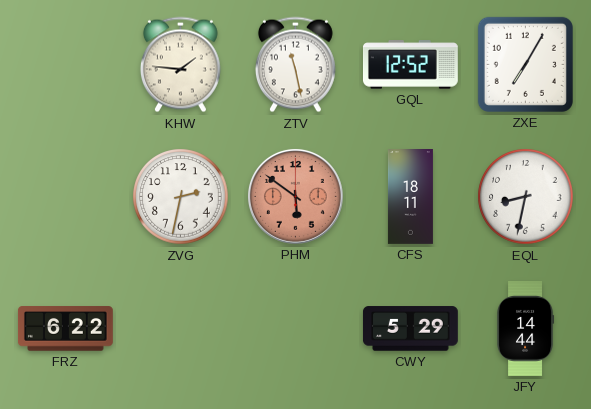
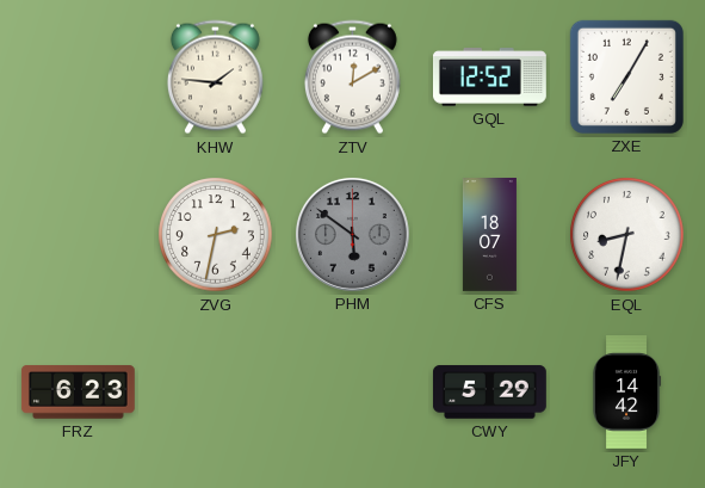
ZTV: 11:28 -> 12:10
PHM dial: salmon -> grey
CFS: 18:11 -> 18:07
FRZ: 6:22 -> 6:23
JFY: 14:44 -> 14:42
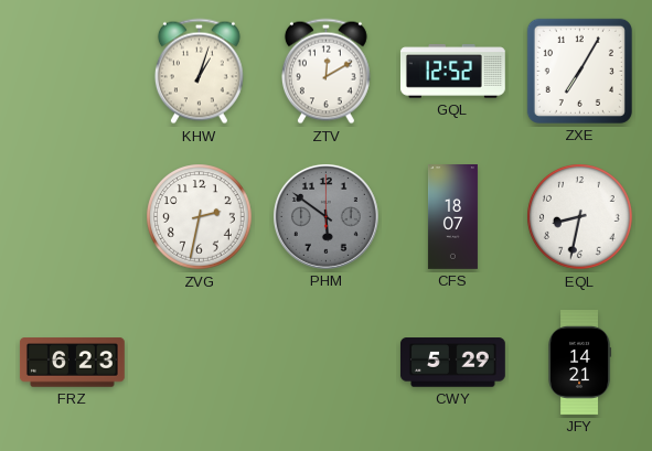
KHW: 1:46 -> 1:03
JFY: 14:42 -> 14:21
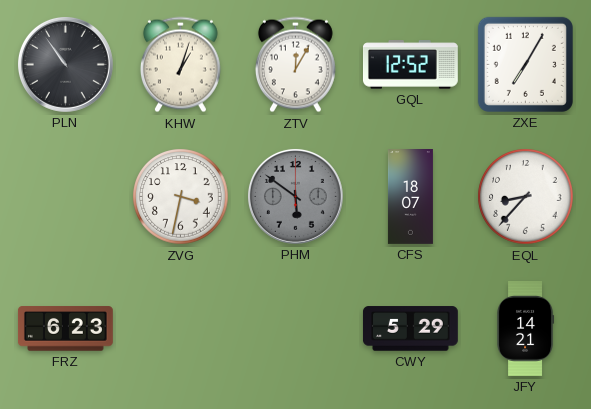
PLN: none -> 10:54
ZTV: 12:10 -> 12:05
ZVG: 2:32 -> 3:32
EQL: 8:32 -> 8:37
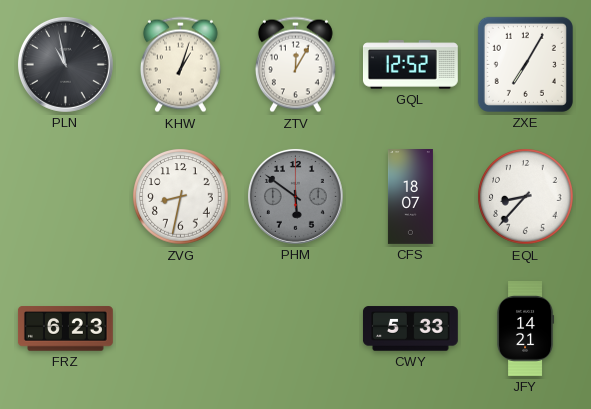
PLN: 10:54 -> 10:58
ZVG: 3:32 -> 8:32
CWY: 5:29 -> 5:33
